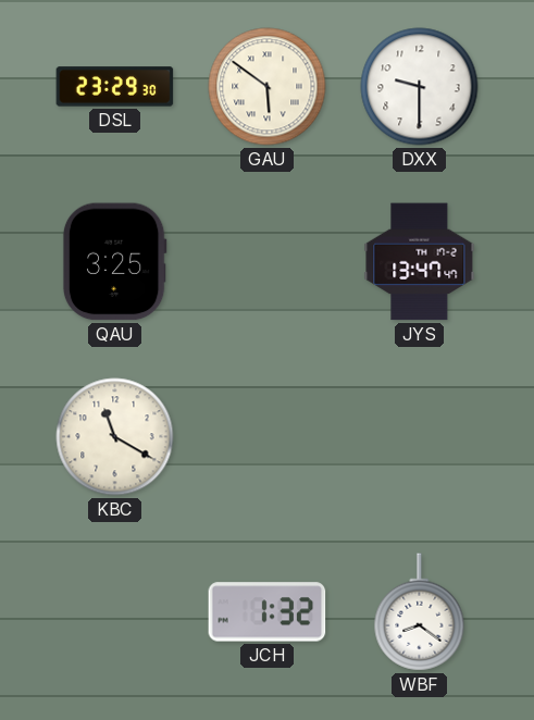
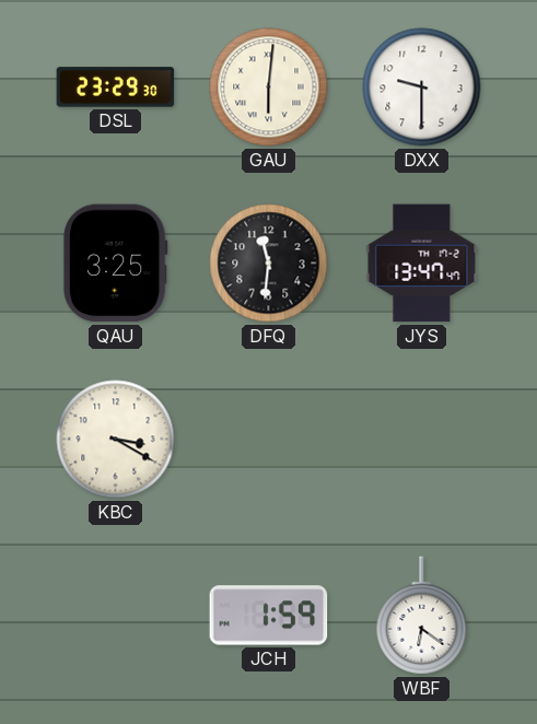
GAU: 5:51 -> 6:01
DFQ: none -> 11:31
KBC: 11:20 -> 3:20
JCH: 1:32 -> 1:59
WBF: 8:21 -> 6:21
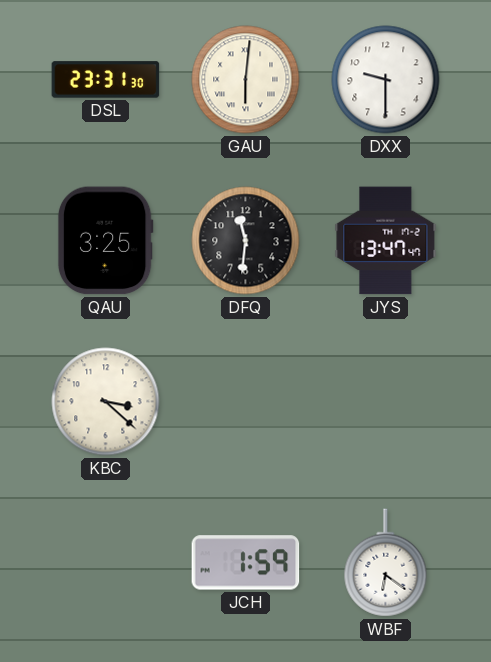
DSL: 23:29 -> 23:31
KBC: 3:20 -> 3:22
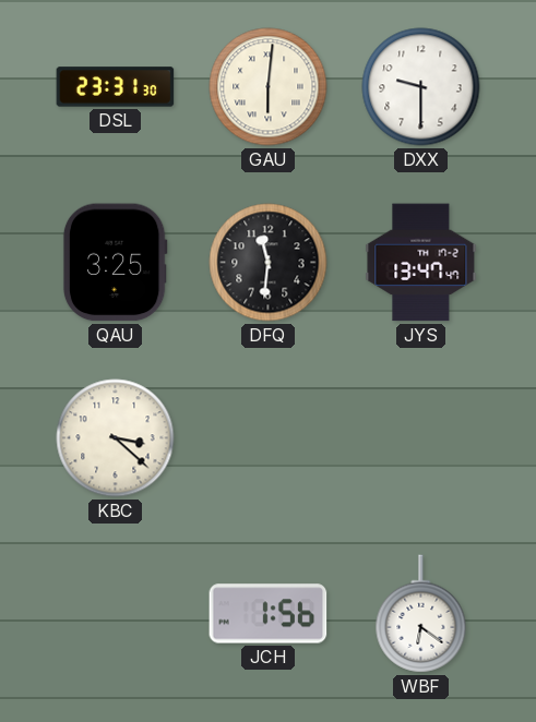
JCH: 1:59 -> 1:56
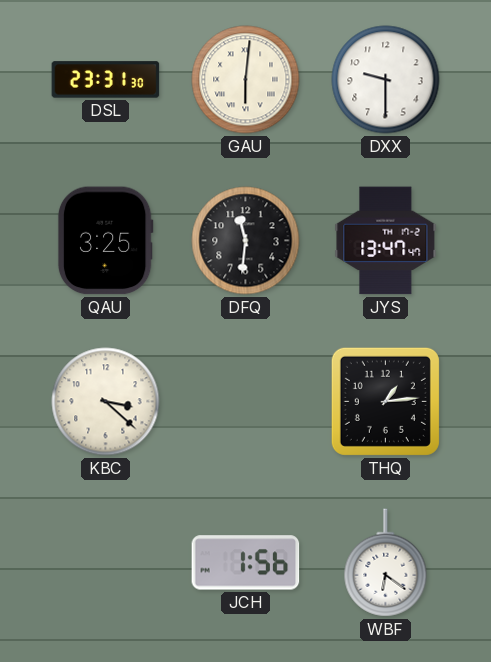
THQ: none -> 1:14
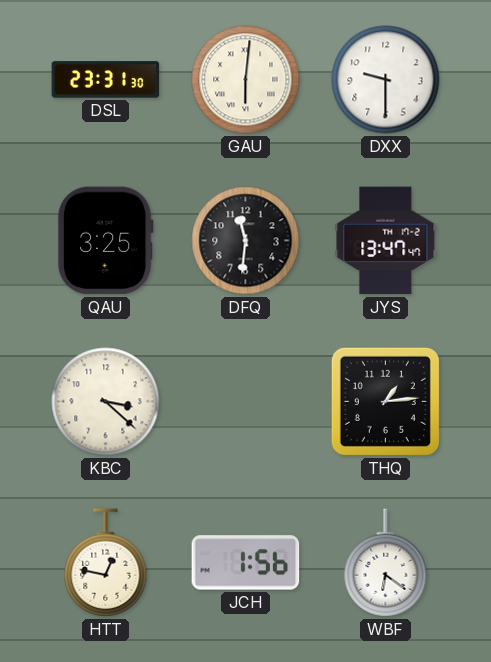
HTT: none -> 12:47
